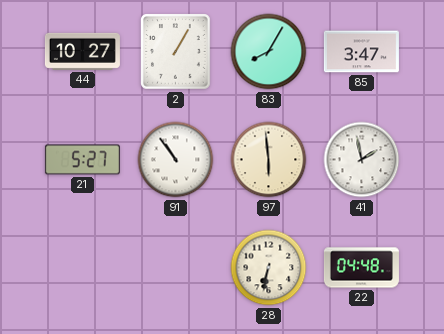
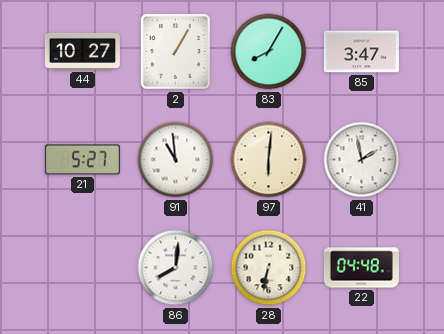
91: 10:54 -> 10:59
97: 5:59 -> 6:01
86: none -> 8:01
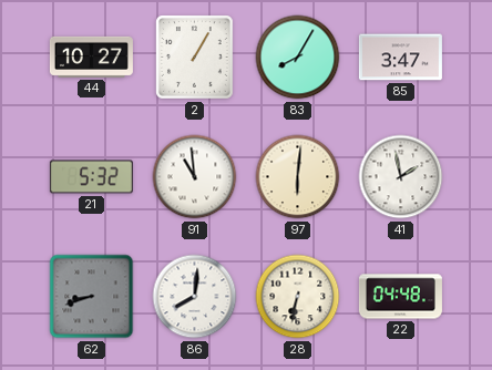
21: 5:27 -> 5:32
62: none -> 8:42
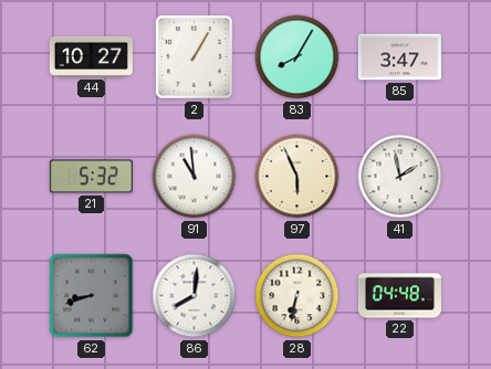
97: 6:01 -> 5:56
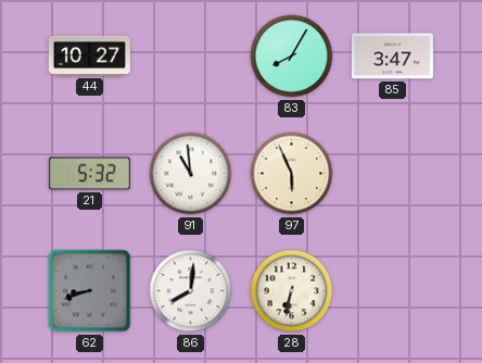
2: 1:05 -> none
41: 1:58 -> none
22: 04:48 -> none
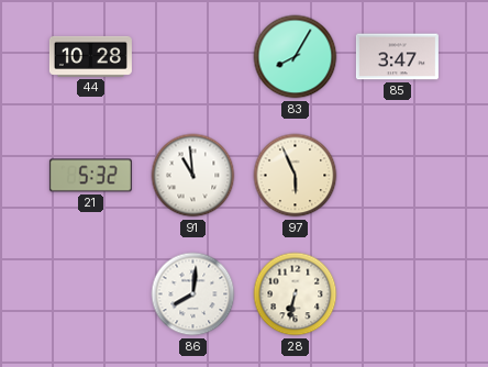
44: 10:27 -> 10:28
62: 8:42 -> none
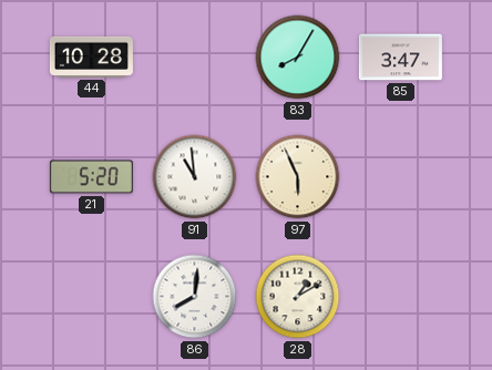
21: 5:32 -> 5:20
28: 6:32 -> 1:10
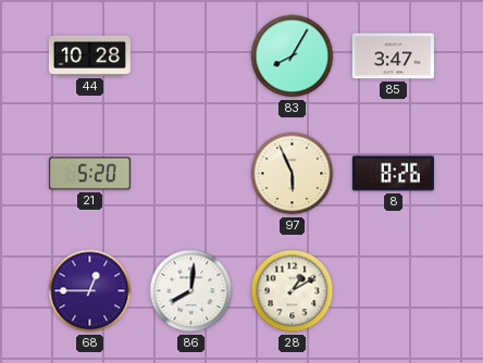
91: 10:59 -> none
8: none -> 8:26
68: none -> 12:45
